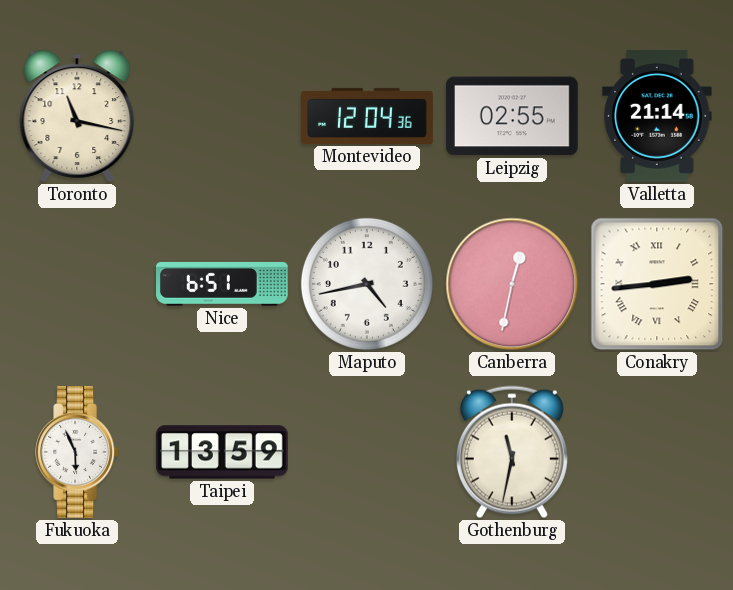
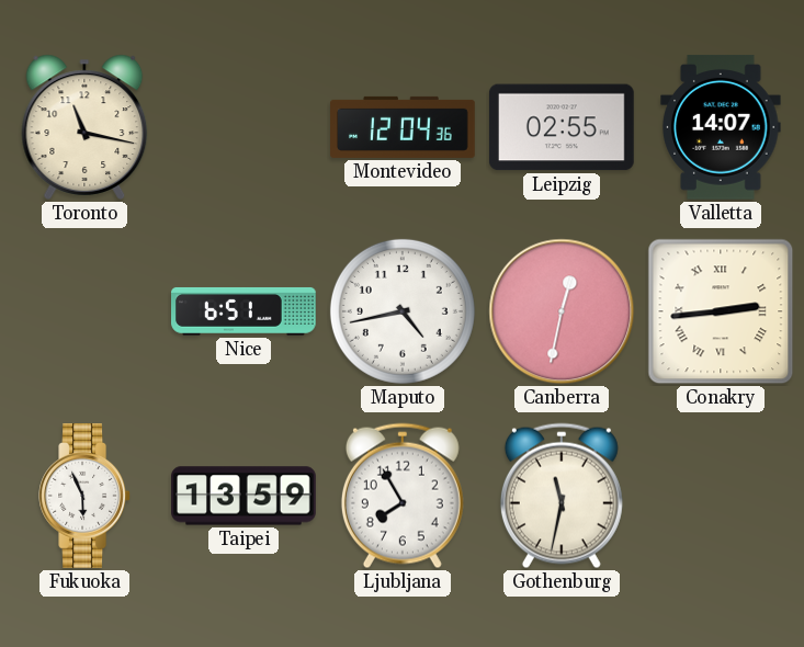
Valletta: 21:14 -> 14:07
Ljubljana: none -> 7:55
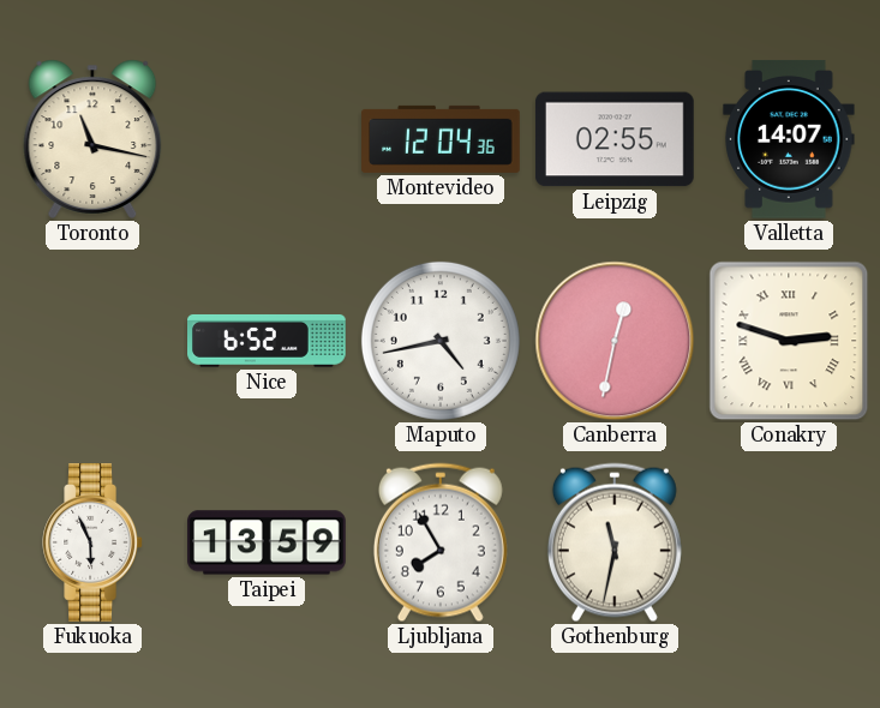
Nice: 6:51 -> 6:52
Conakry: 2:44 -> 2:48
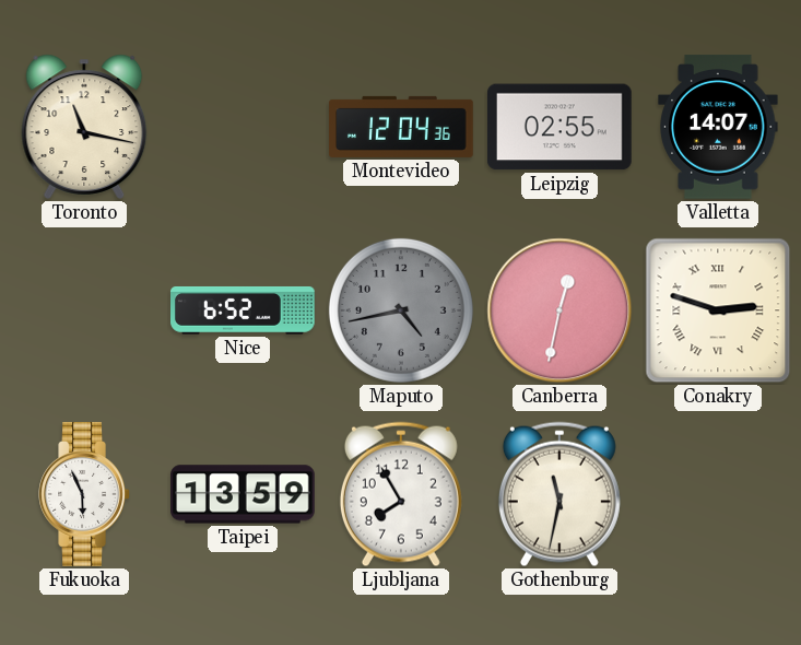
Maputo dial: white -> grey
